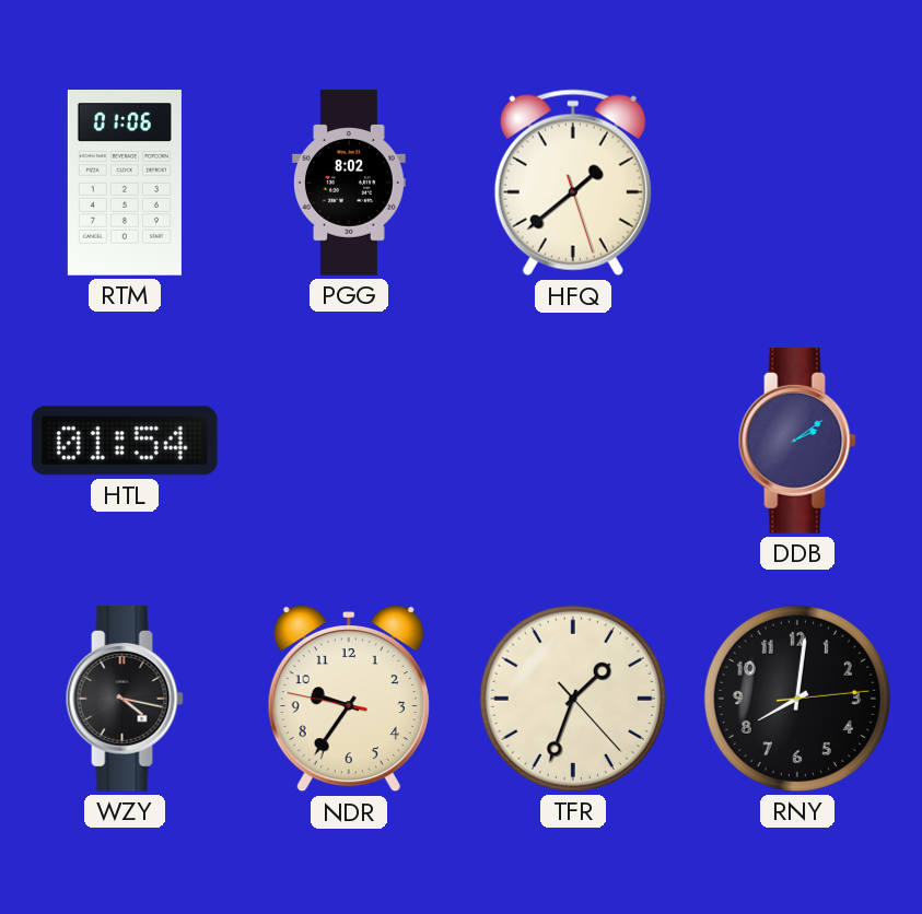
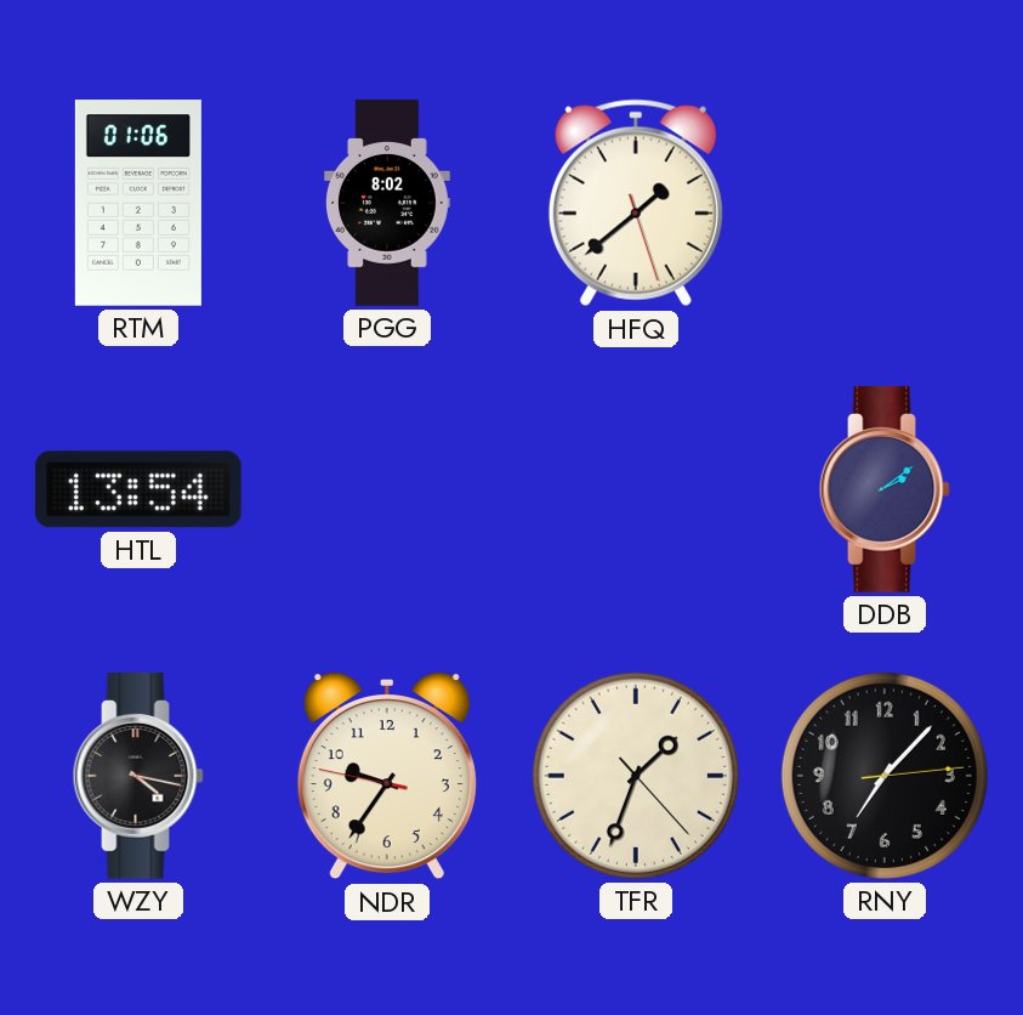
HTL: 01:54 -> 13:54
RNY: 8:01 -> 7:07
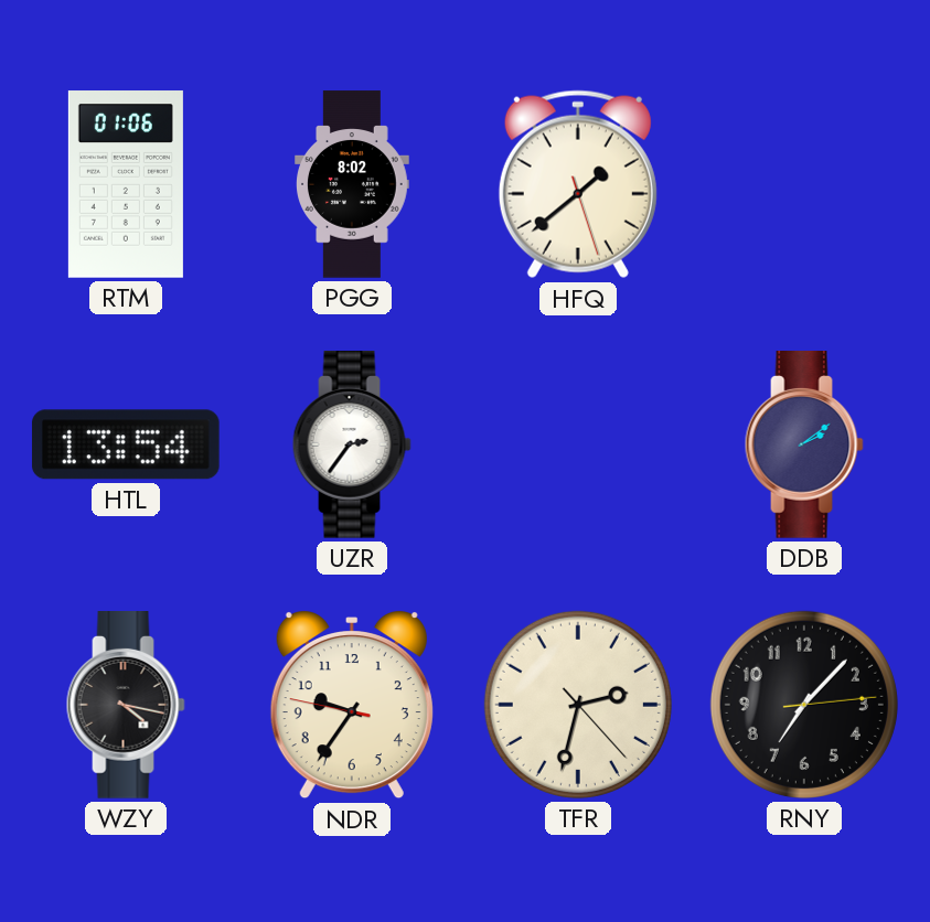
UZR: none -> 2:36
TFR: 1:33 -> 2:32
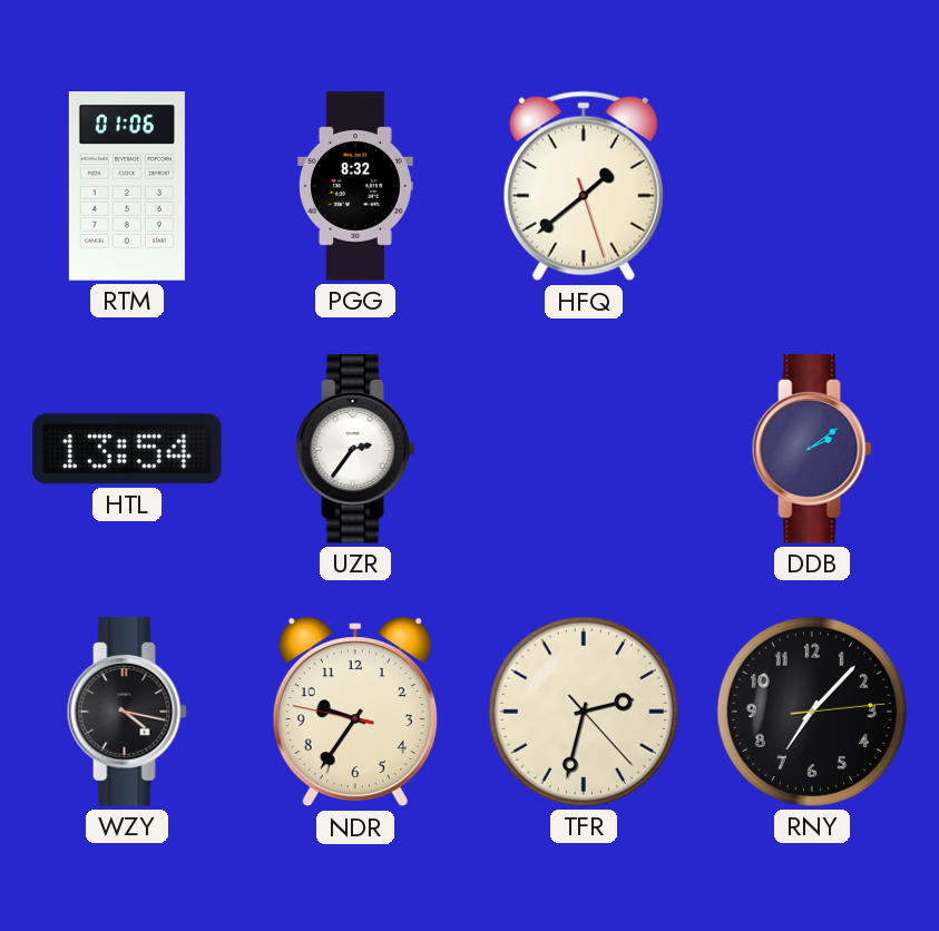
PGG: 8:02 -> 8:32
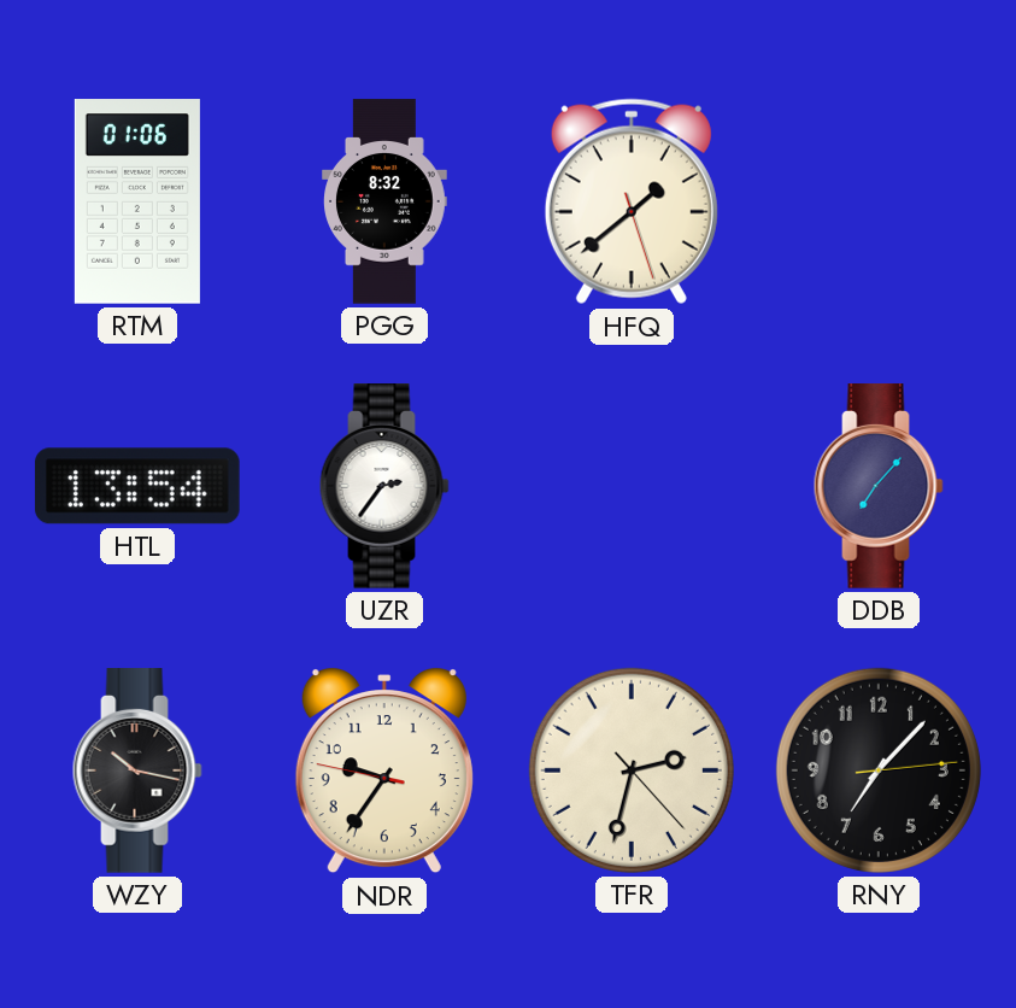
DDB: 2:09 -> 7:07
WZY: 4:17 -> 10:17
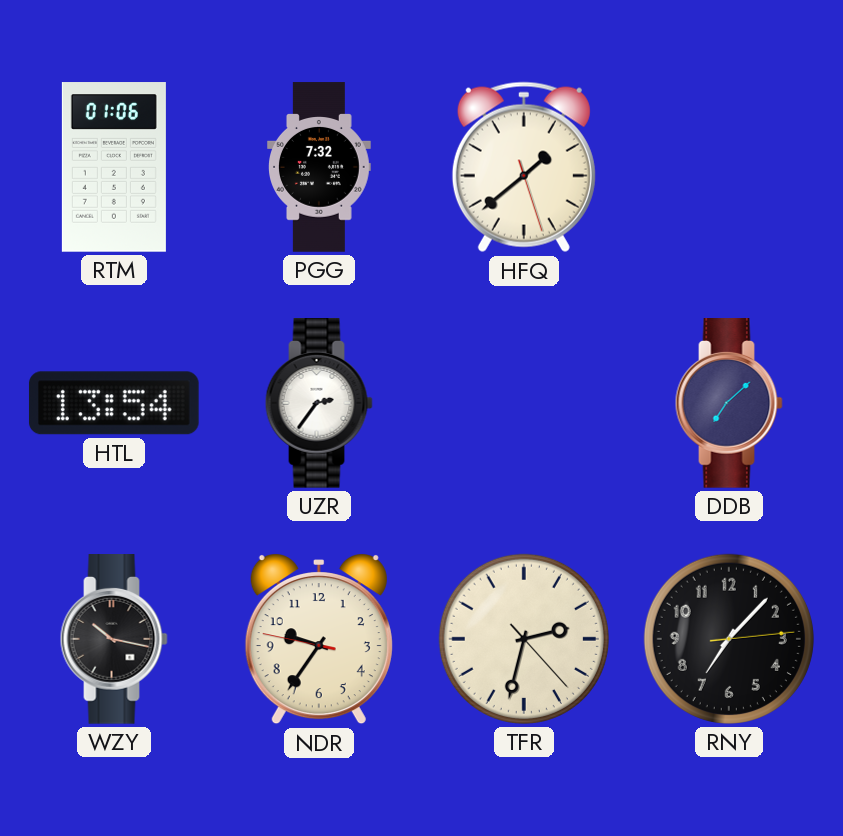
PGG: 8:32 -> 7:32
DDB: 7:07 -> 7:08
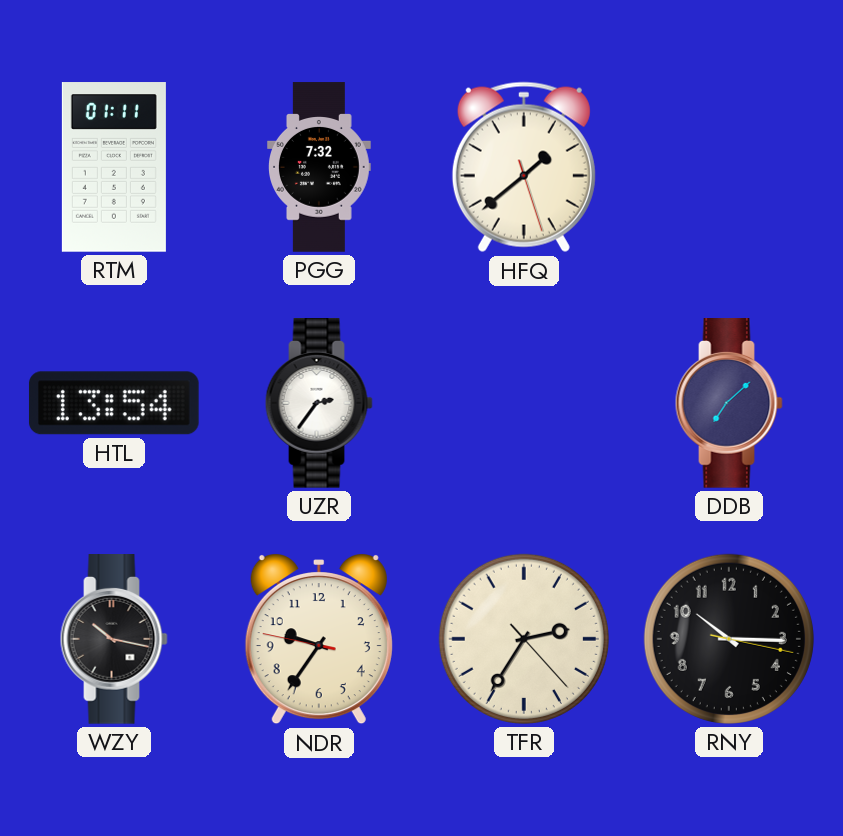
RTM: 01:06 -> 01:11
TFR: 2:32 -> 2:35
RNY: 7:07 -> 10:15
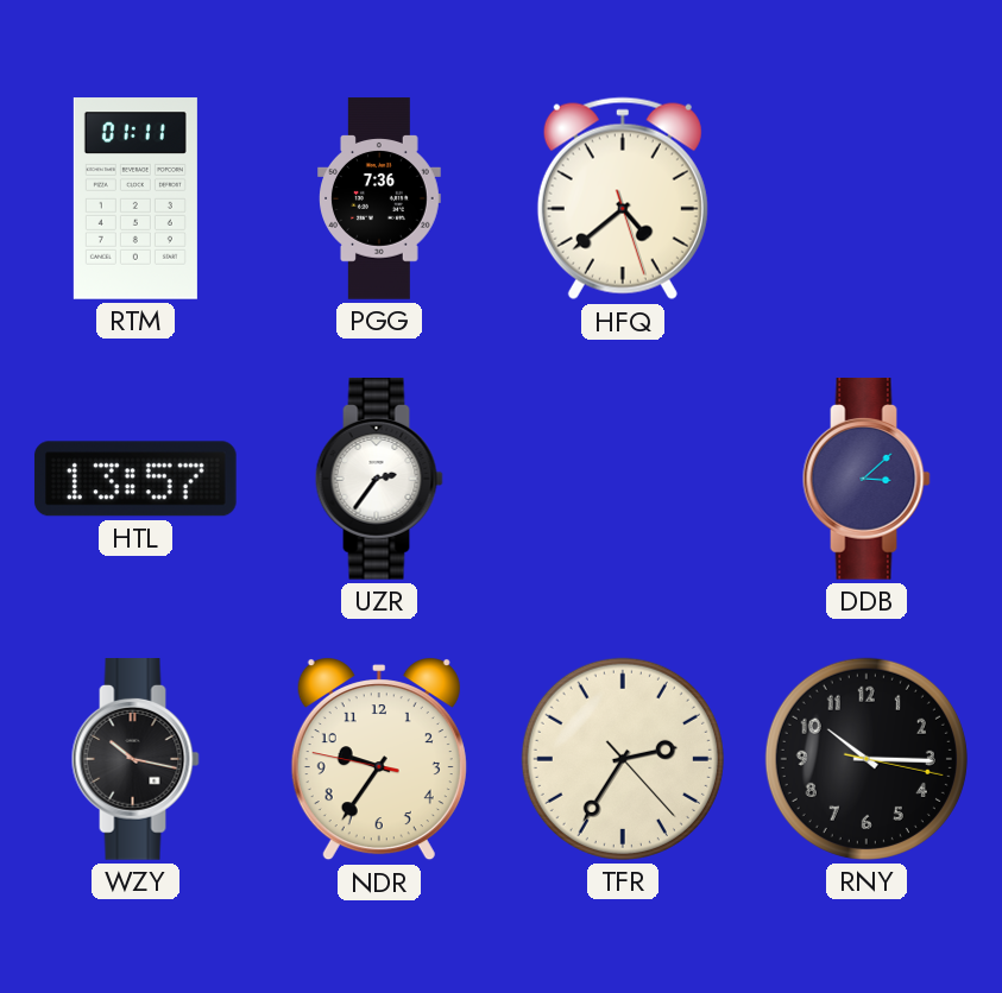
PGG: 7:32 -> 7:36
HFQ: 1:38 -> 4:38
HTL: 13:54 -> 13:57
DDB: 7:08 -> 3:08
